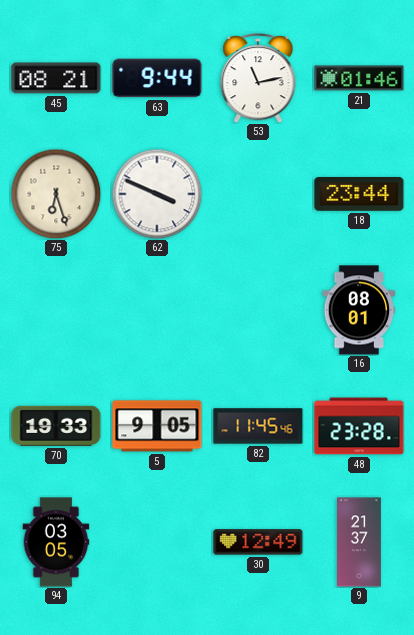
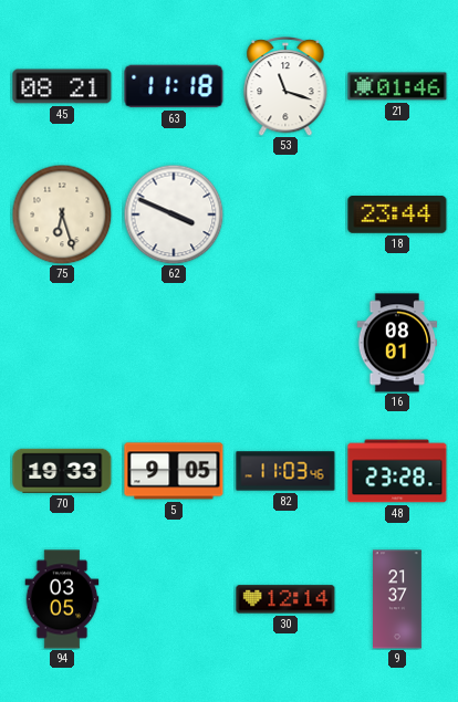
63: 9:44 -> 11:18
53: 11:13 -> 11:18
82: 11:45 -> 11:03
30: 12:49 -> 12:14
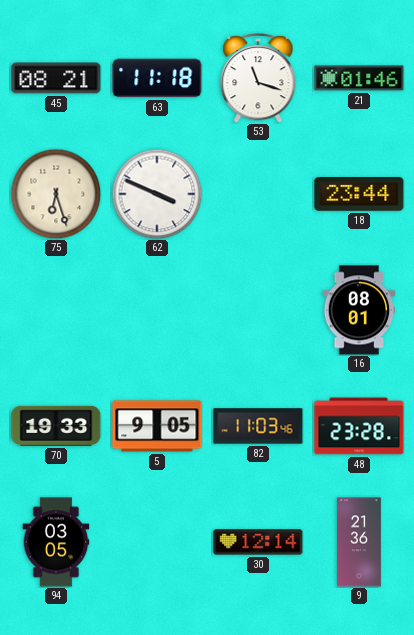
9: 21:37 -> 21:36
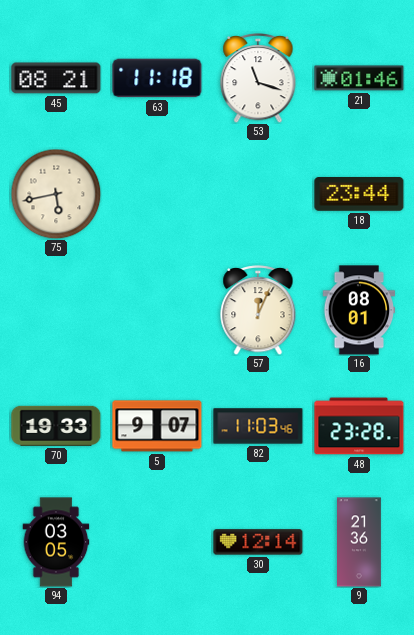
75: 6:27 -> 5:43
62: 3:49 -> none
57: none -> 12:04
5: 9:05 -> 9:07
